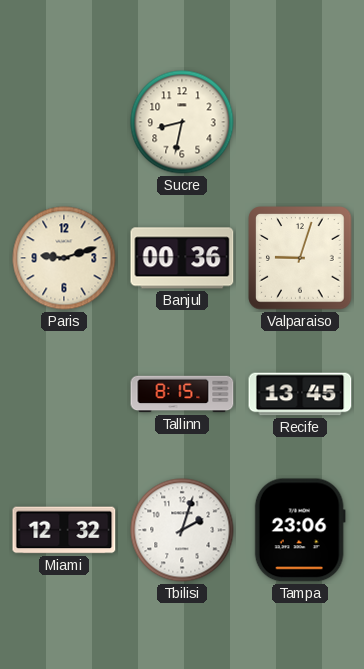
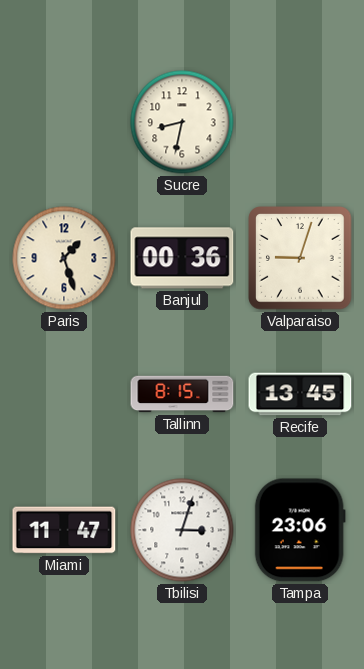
Paris: 9:12 -> 1:27
Miami: 12:32 -> 11:47
Tbilisi: 2:03 -> 3:03
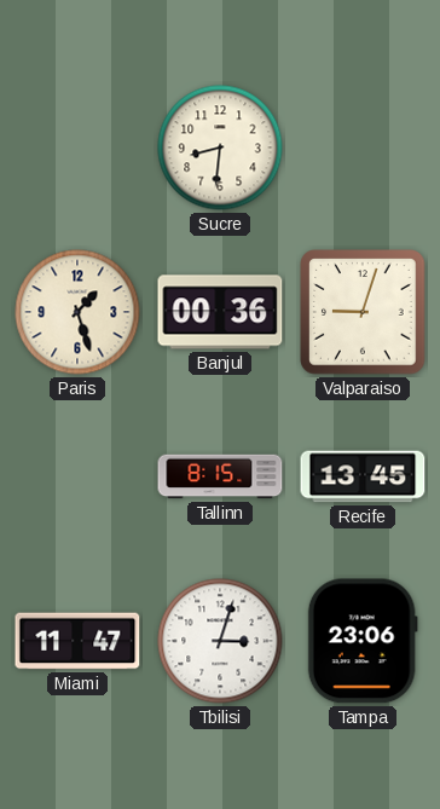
Sucre: 8:32 -> 8:31
